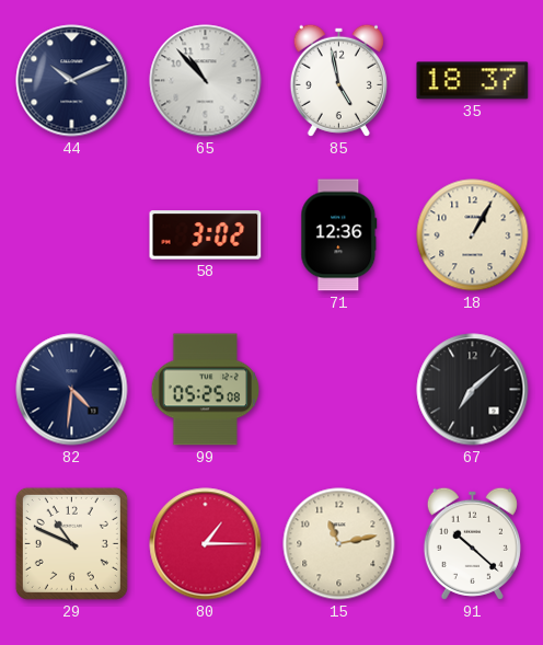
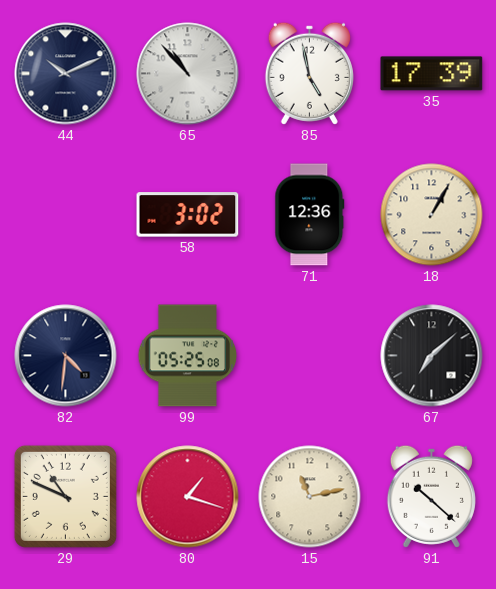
35: 18:37 -> 17:39
80: 1:15 -> 1:18
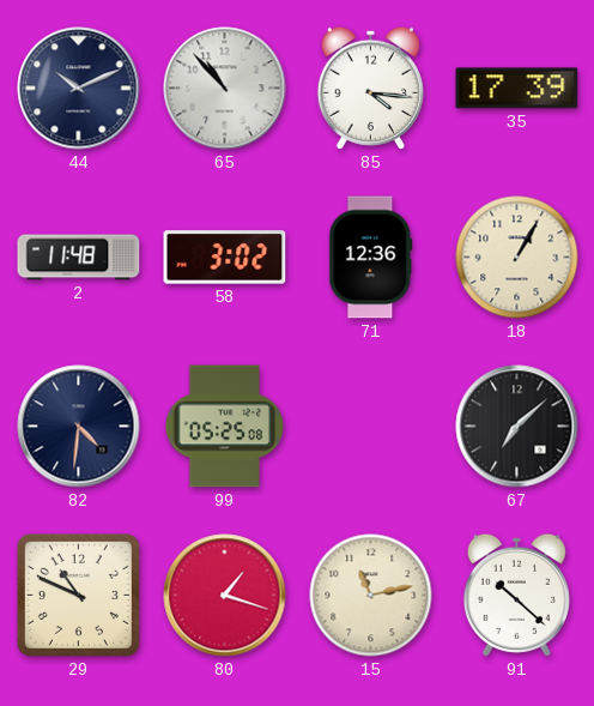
85: 4:58 -> 4:16
2: none -> 11:48
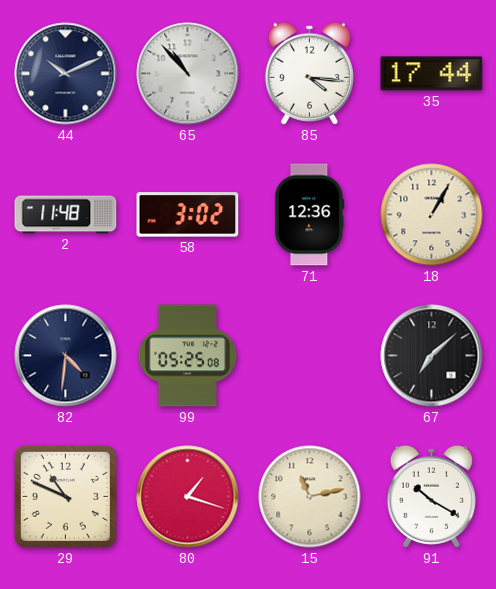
35: 17:39 -> 17:44
91: 10:22 -> 10:20
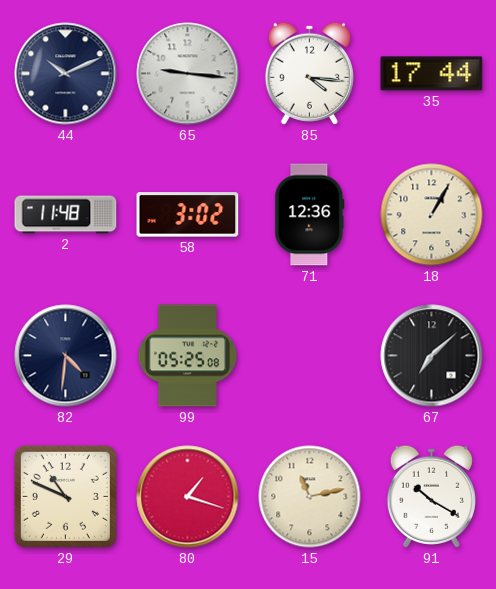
65: 10:53 -> 9:16
